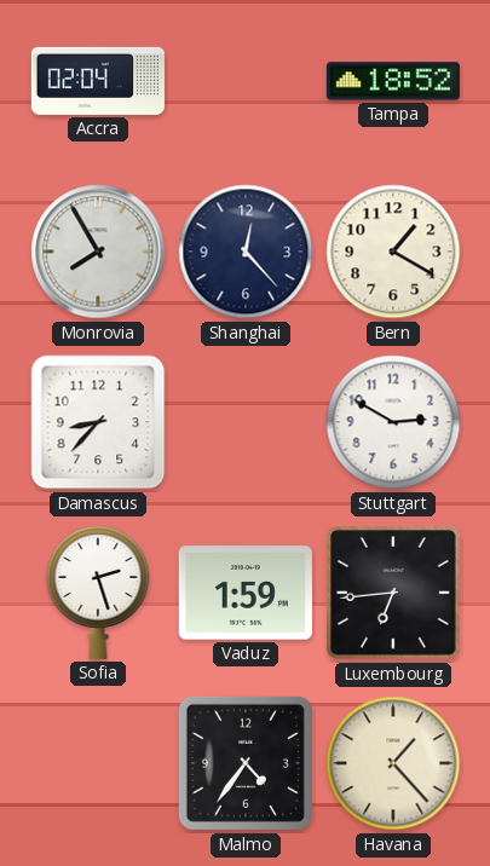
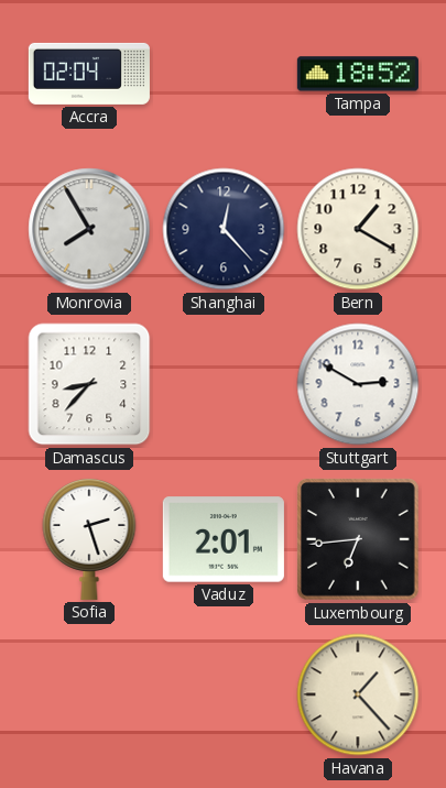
Vaduz: 1:59 -> 2:01
Malmo: 4:36 -> none
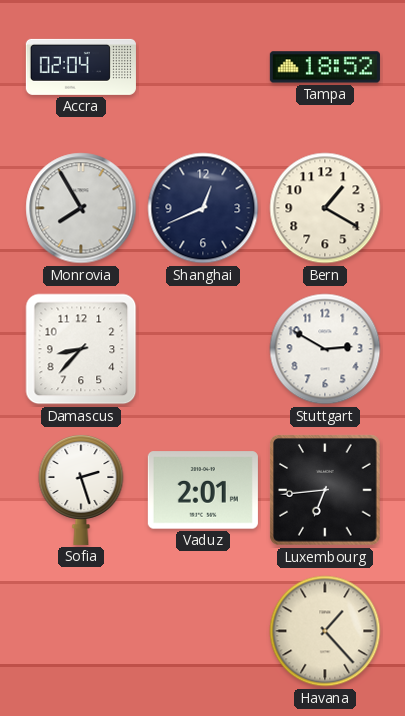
Shanghai: 12:23 -> 12:41
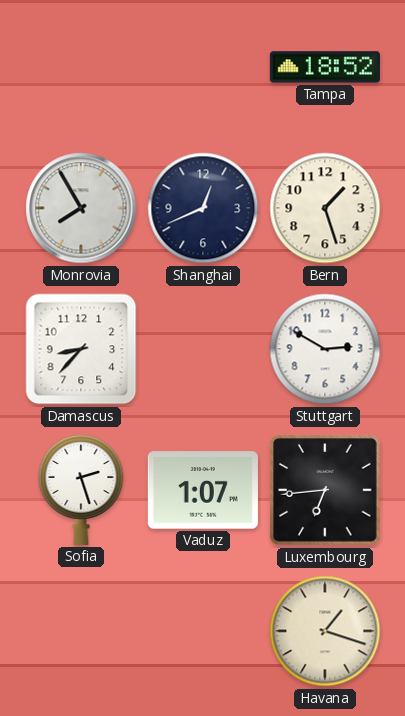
Accra: 02:04 -> none
Bern: 1:20 -> 1:27
Vaduz: 2:01 -> 1:07
Havana: 1:23 -> 1:18
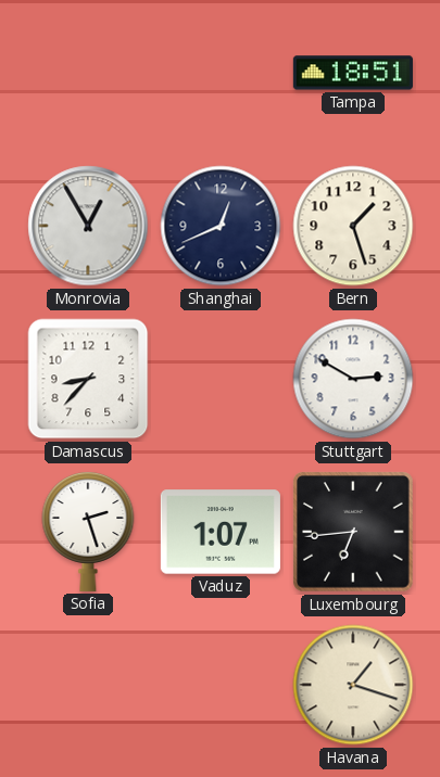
Tampa: 18:52 -> 18:51
Monrovia: 7:55 -> 12:55
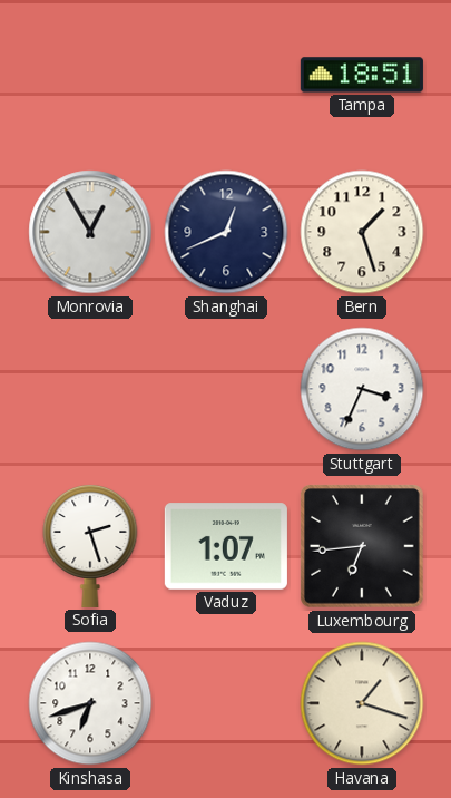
Damascus: 8:37 -> none
Stuttgart: 2:50 -> 3:34
Kinshasa: none -> 6:42
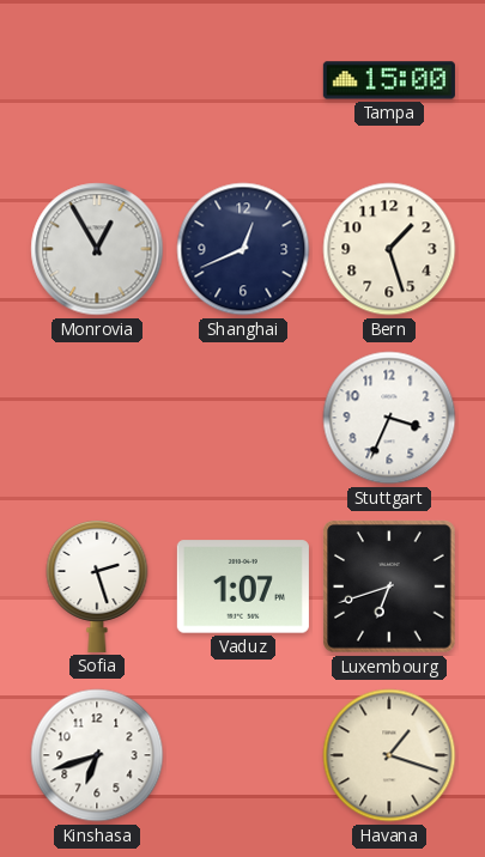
Tampa: 18:51 -> 15:00
Luxembourg: 6:44 -> 6:42
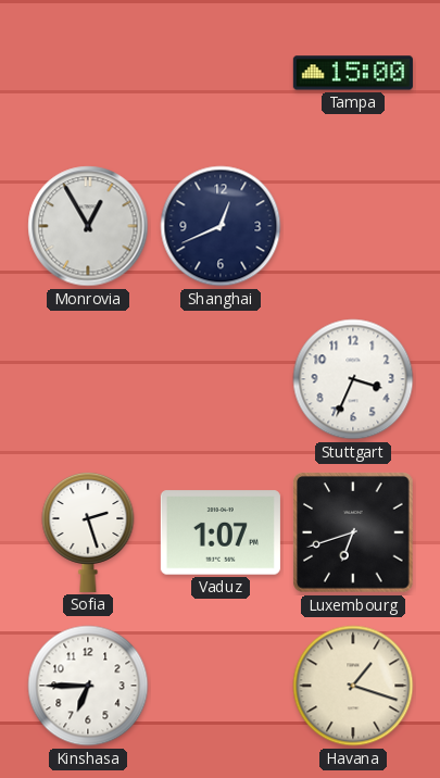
Bern: 1:27 -> none
Kinshasa: 6:42 -> 6:45
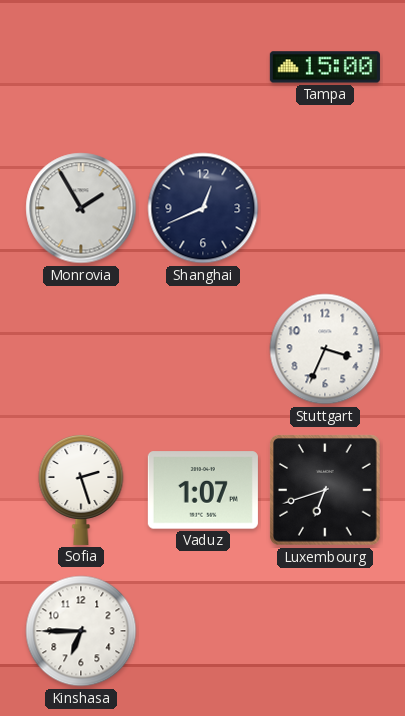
Monrovia: 12:55 -> 1:55
Havana: 1:18 -> none
